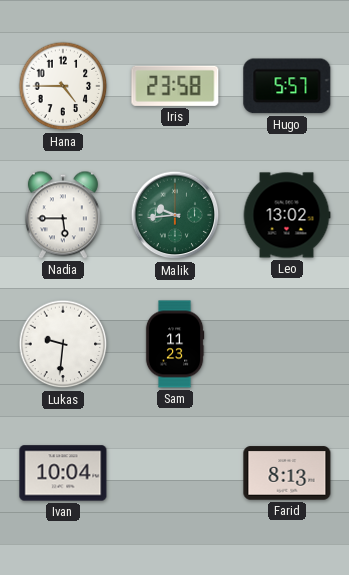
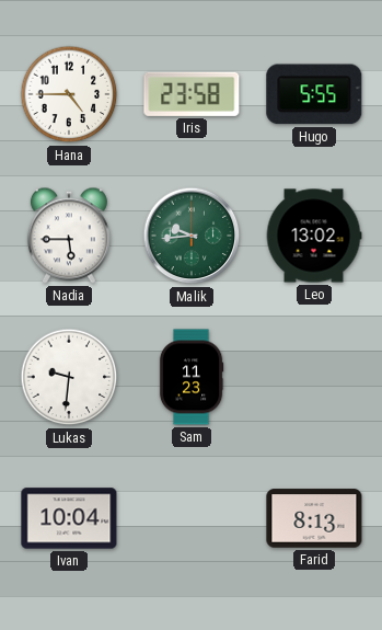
Hugo: 5:57 -> 5:55
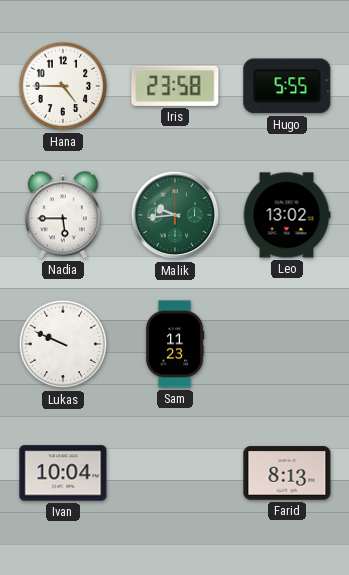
Lukas: 9:31 -> 9:49
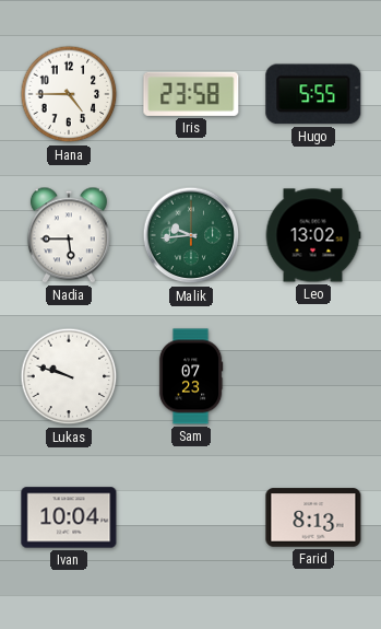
Lukas: 9:49 -> 9:48
Sam: 11:23 -> 07:23
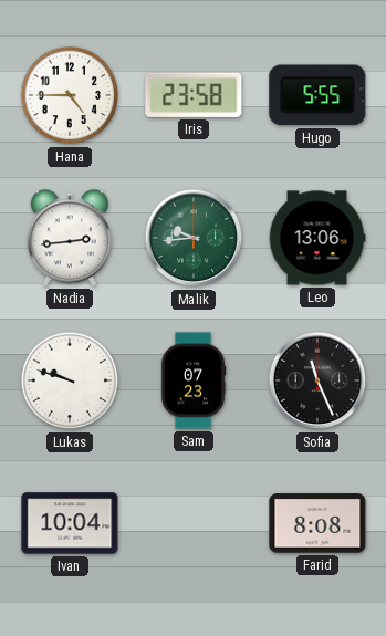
Nadia: 5:45 -> 2:44
Leo: 13:02 -> 13:06
Sofia: none -> 11:26
Farid: 8:13 -> 8:08
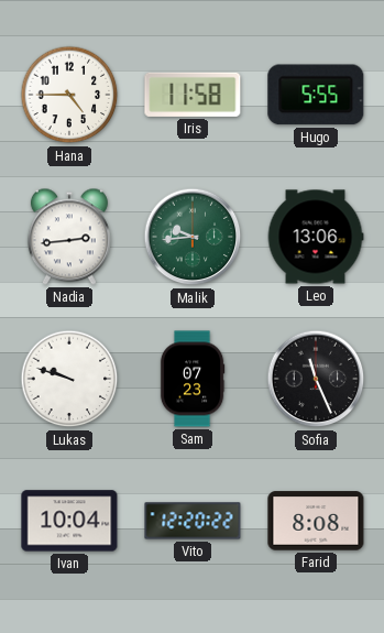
Iris: 23:58 -> 11:58
Vito: none -> 12:20
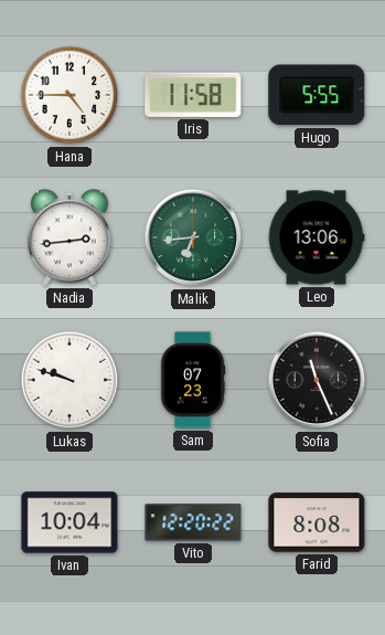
Malik: 9:44 -> 6:44
